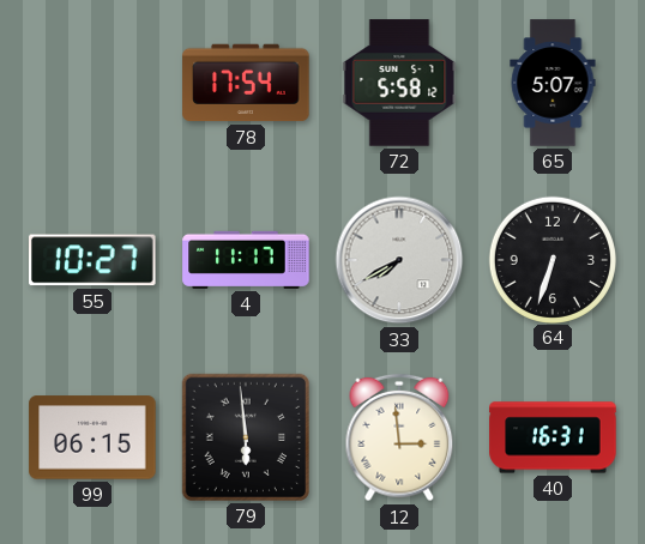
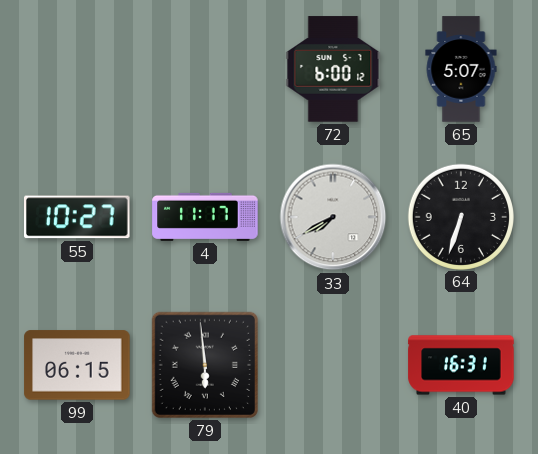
78: 17:54 -> none
72: 5:58 -> 6:00
12: 2:59 -> none
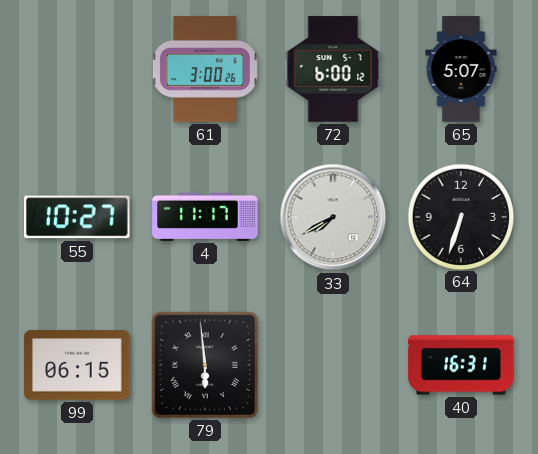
61: none -> 3:00
